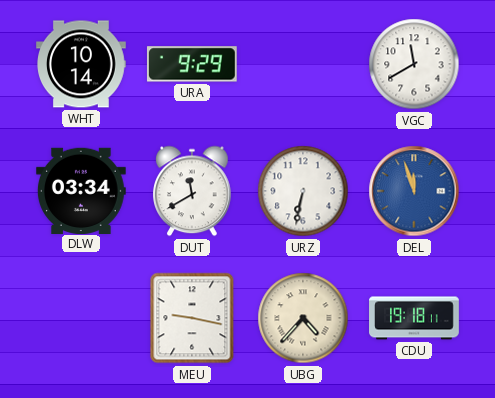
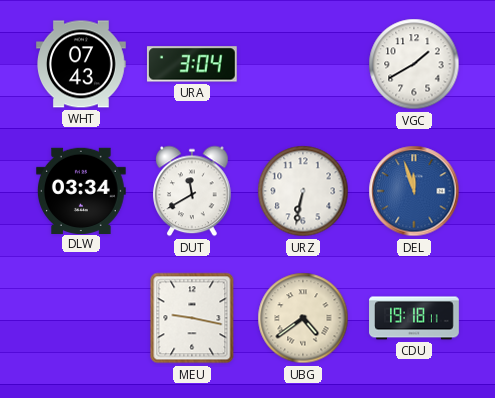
WHT: 10:14 -> 07:43
URA: 9:29 -> 3:04
VGC: 11:40 -> 1:40
UBG: 4:37 -> 4:39
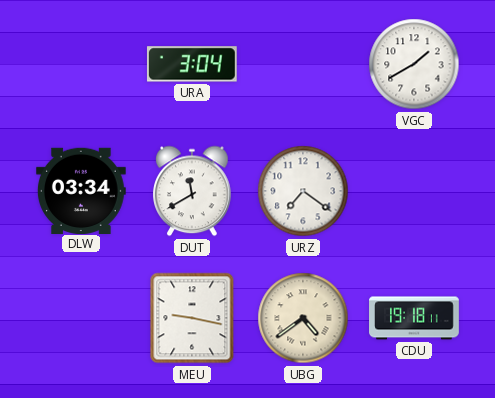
WHT: 07:43 -> none
URZ: 6:32 -> 7:21
DEL: 11:57 -> none
